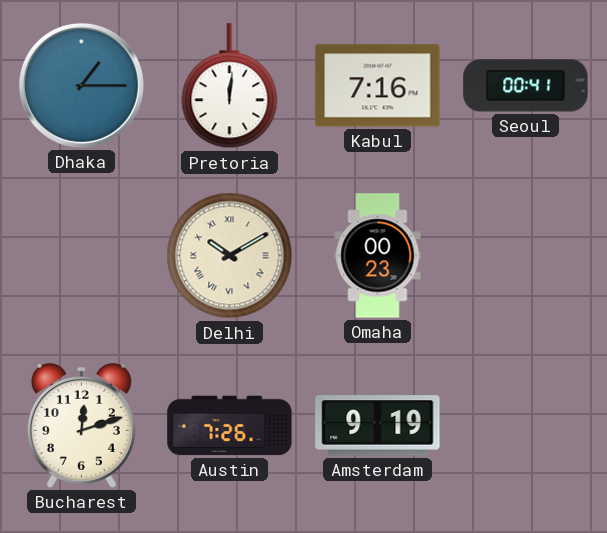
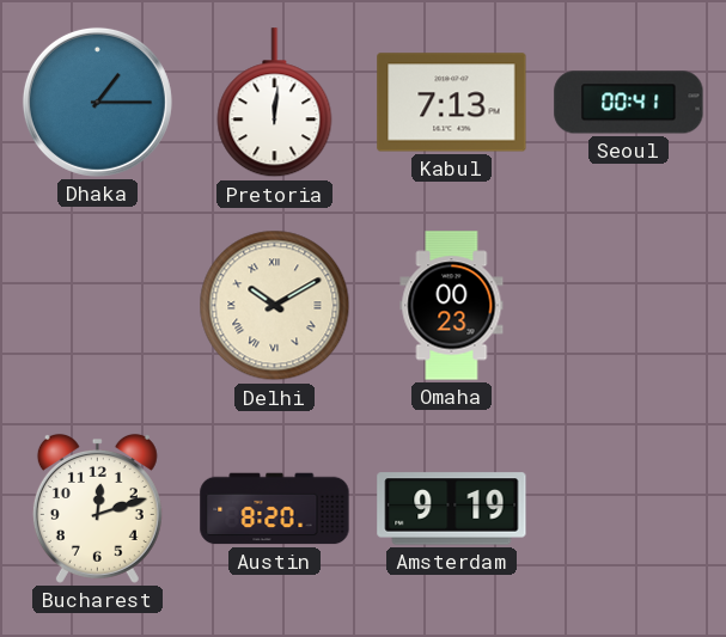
Kabul: 7:16 -> 7:13
Austin: 7:26 -> 8:20
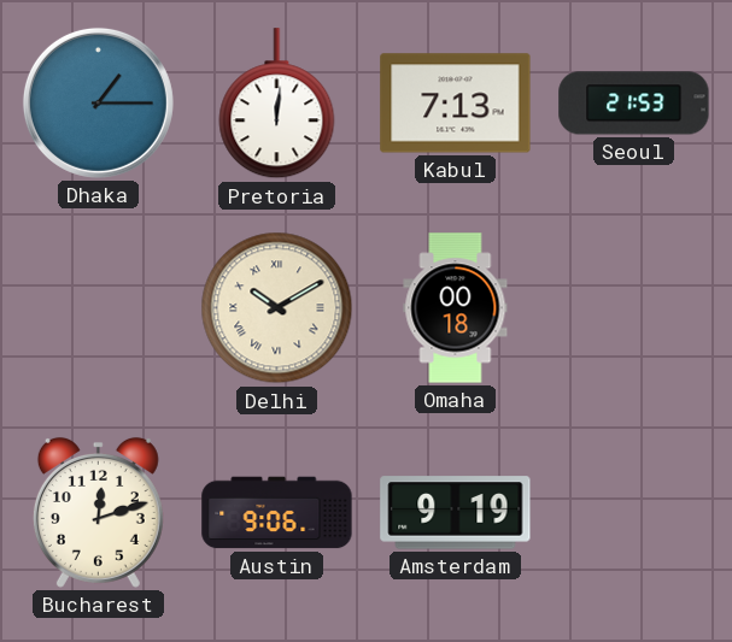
Seoul: 00:41 -> 21:53
Omaha: 00:23 -> 00:18
Austin: 8:20 -> 9:06
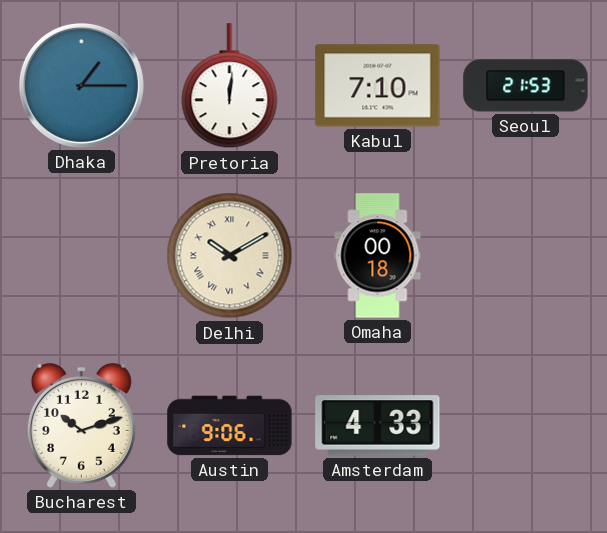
Kabul: 7:13 -> 7:10
Bucharest: 12:12 -> 10:12
Amsterdam: 9:19 -> 4:33
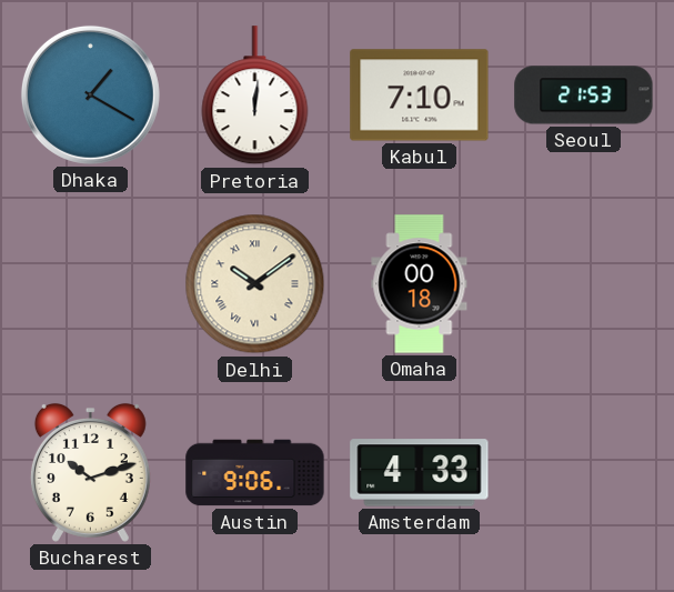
Dhaka: 1:15 -> 1:20
Delhi: 10:10 -> 10:09
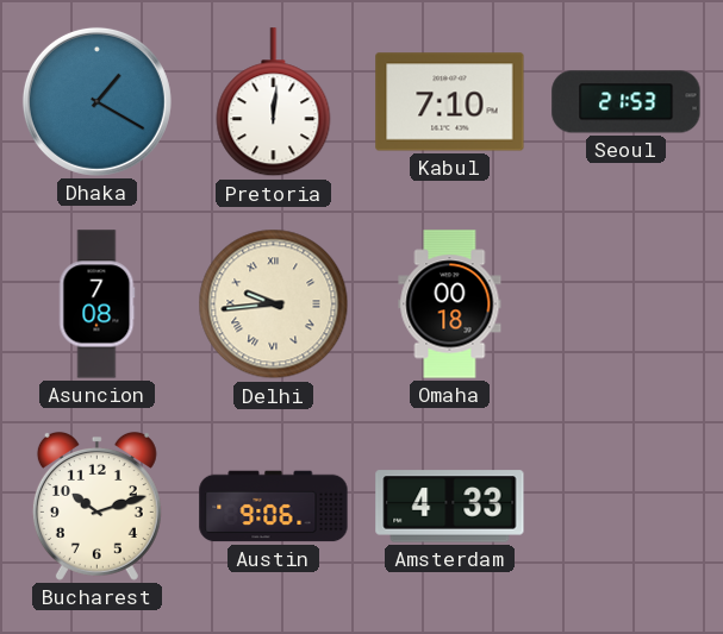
Asuncion: none -> 7:08
Delhi: 10:09 -> 9:44
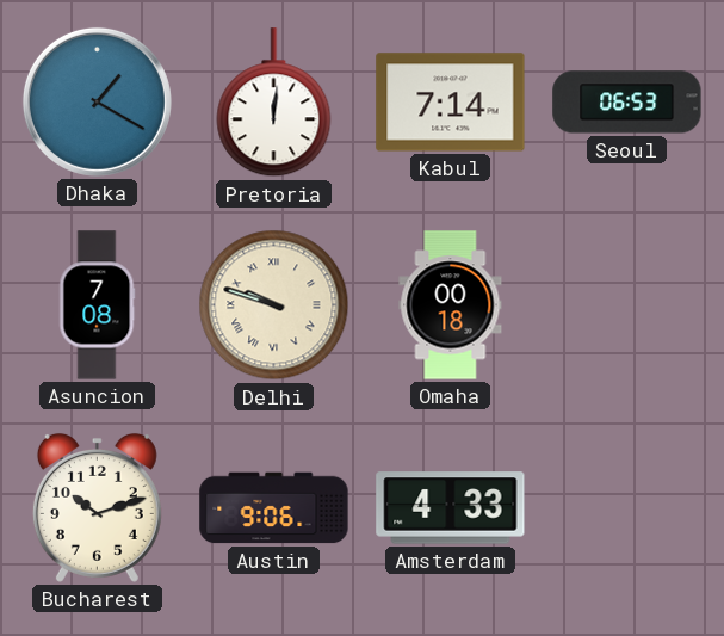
Kabul: 7:10 -> 7:14
Seoul: 21:53 -> 06:53
Delhi: 9:44 -> 9:48
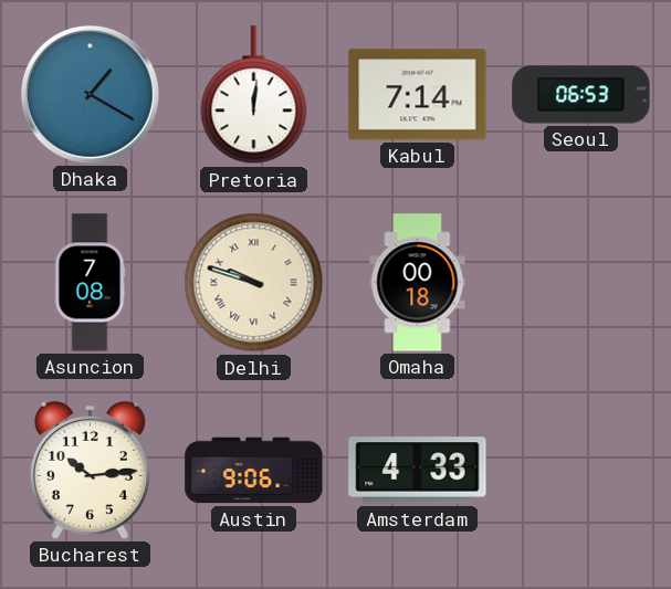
Bucharest: 10:12 -> 10:14
